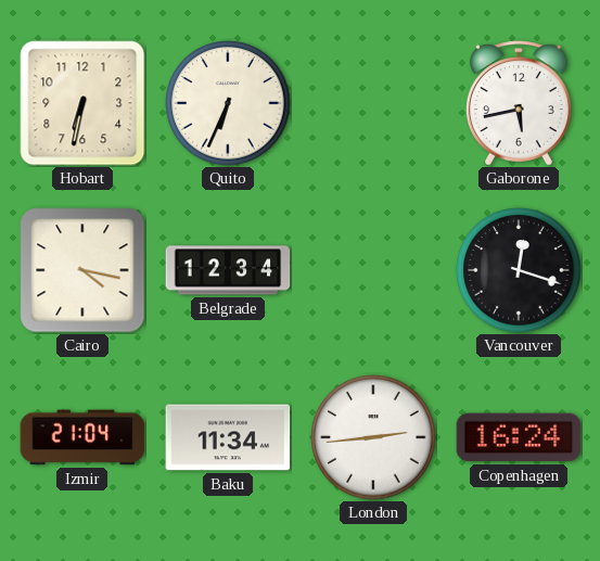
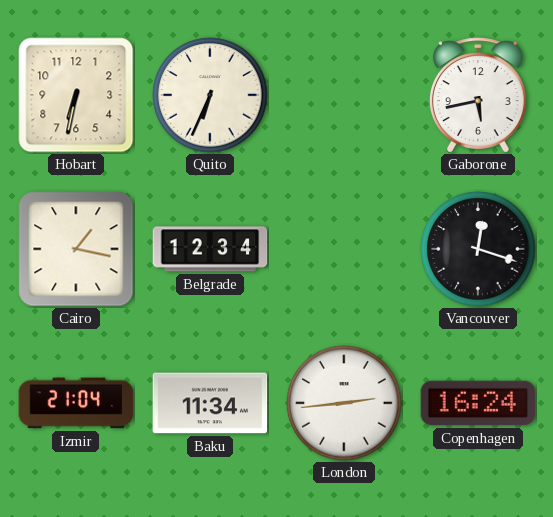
Cairo: 4:17 -> 1:17
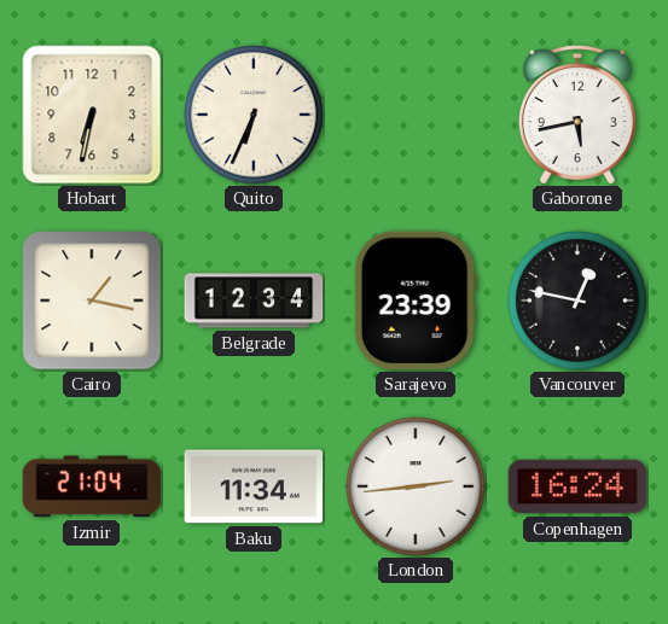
Sarajevo: none -> 23:39
Vancouver: 12:18 -> 12:47
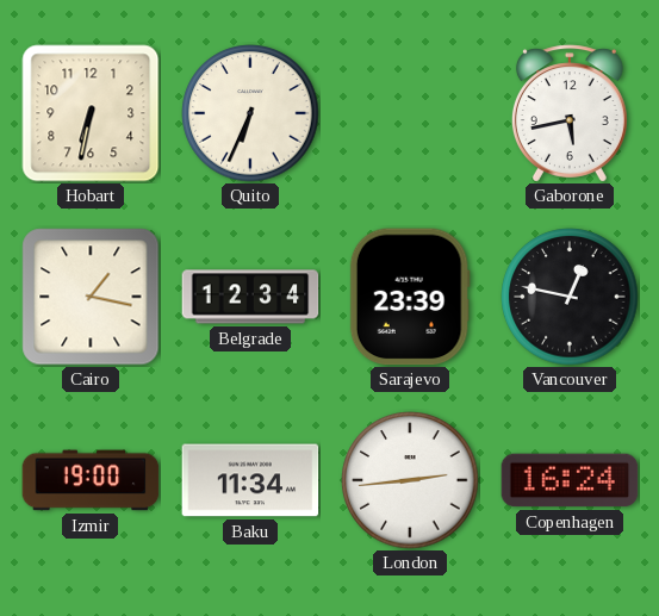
Izmir: 21:04 -> 19:00
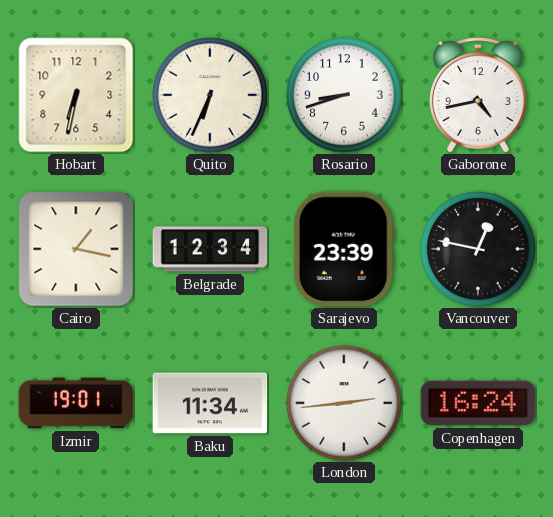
Rosario: none -> 8:42
Gaborone: 5:43 -> 4:43
Izmir: 19:00 -> 19:01
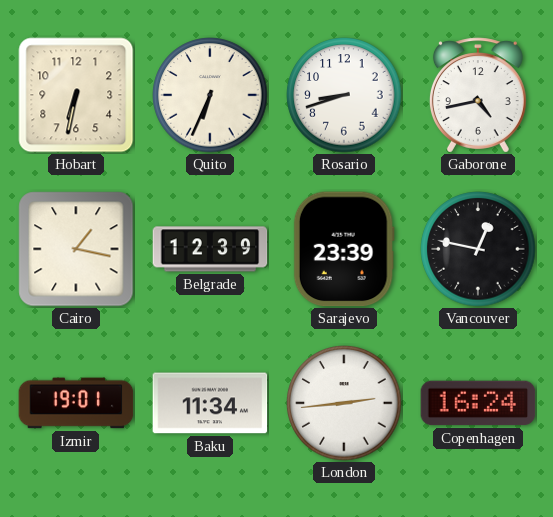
Belgrade: 12:34 -> 12:39
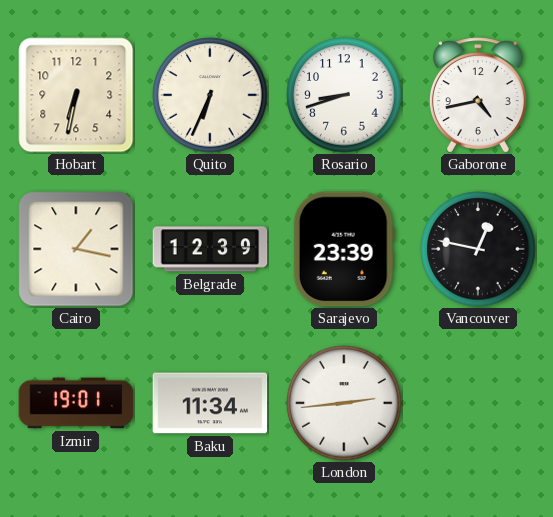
Copenhagen: 16:24 -> none
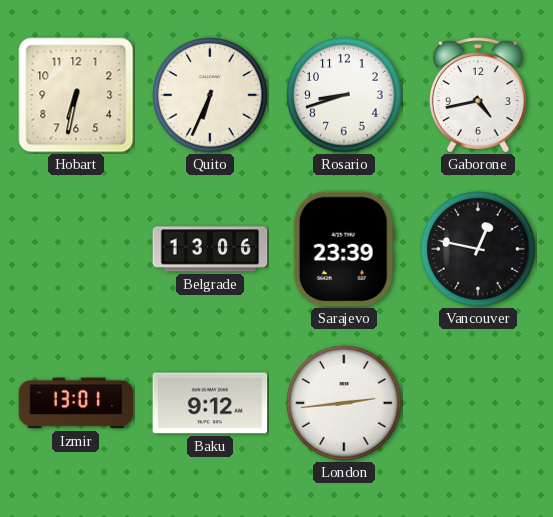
Cairo: 1:17 -> none
Belgrade: 12:39 -> 13:06
Izmir: 19:01 -> 13:01
Baku: 11:34 -> 9:12
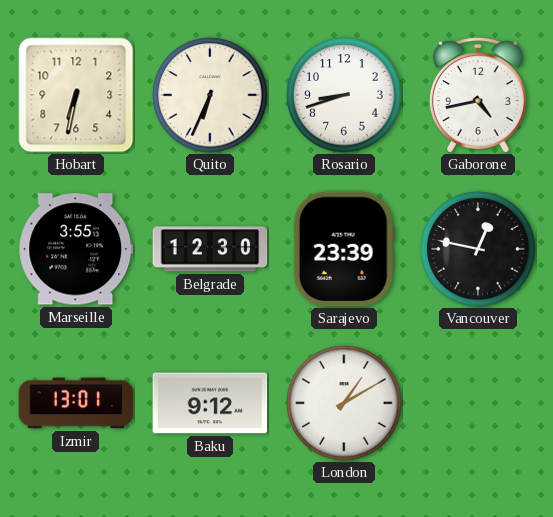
Marseille: none -> 3:55
Belgrade: 13:06 -> 12:30
London: 2:44 -> 1:10
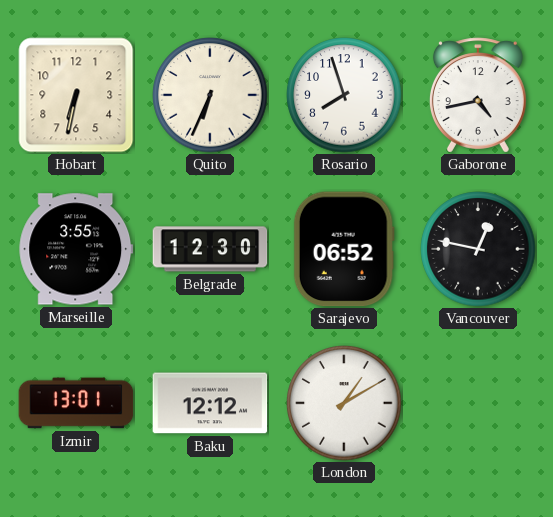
Rosario: 8:42 -> 7:57
Sarajevo: 23:39 -> 06:52
Baku: 9:12 -> 12:12
